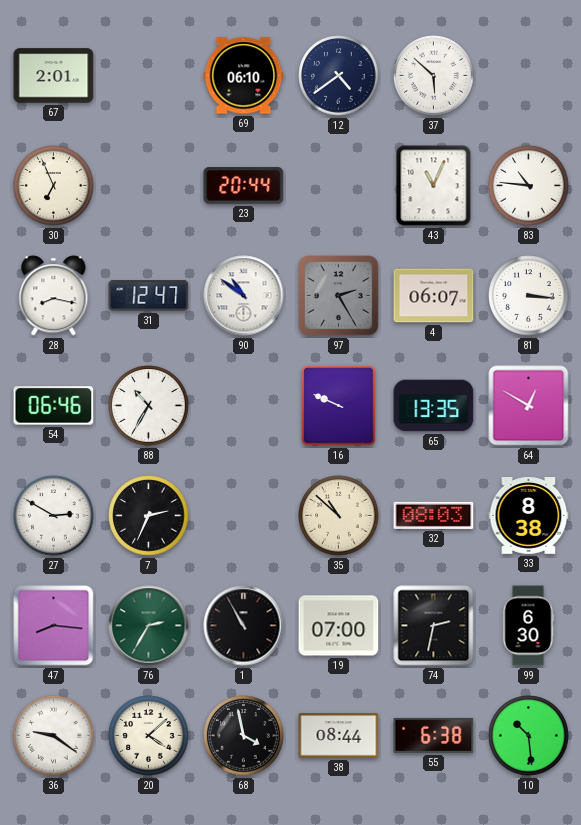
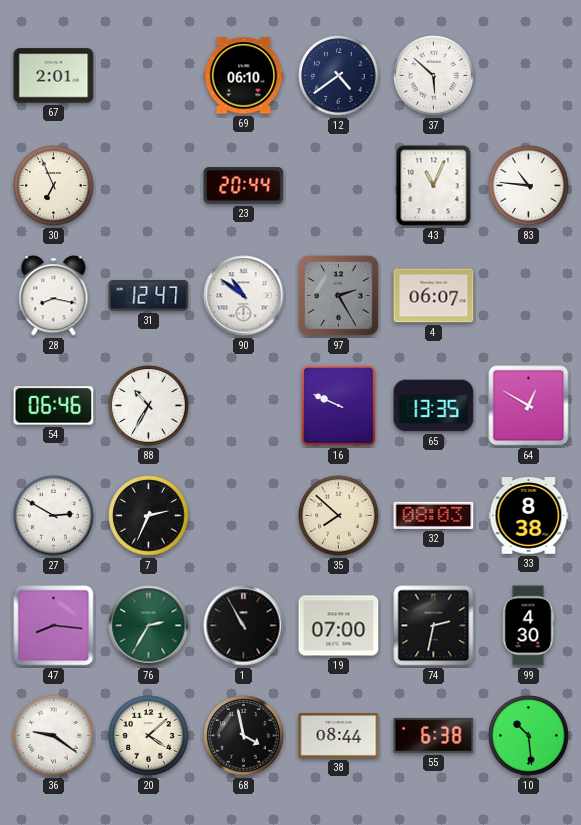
81: 3:16 -> none
35: 10:52 -> 7:52
99: 6:30 -> 4:30
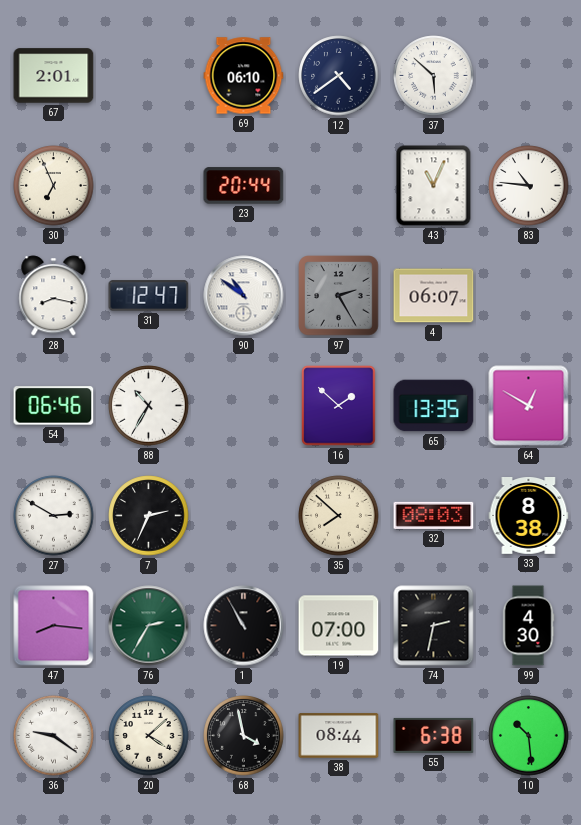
16: 9:49 -> 1:52
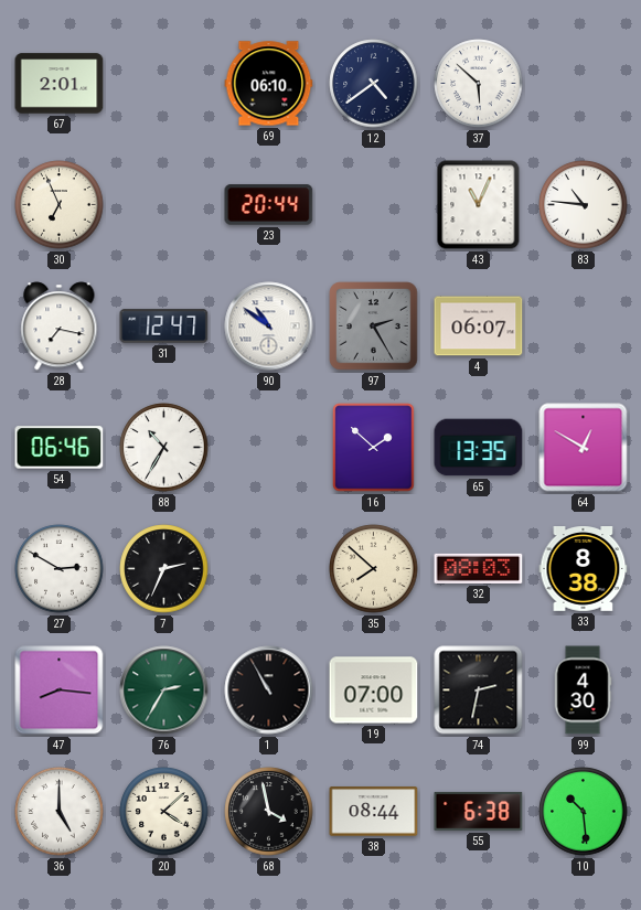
28: 8:17 -> 7:17
36: 9:21 -> 5:00
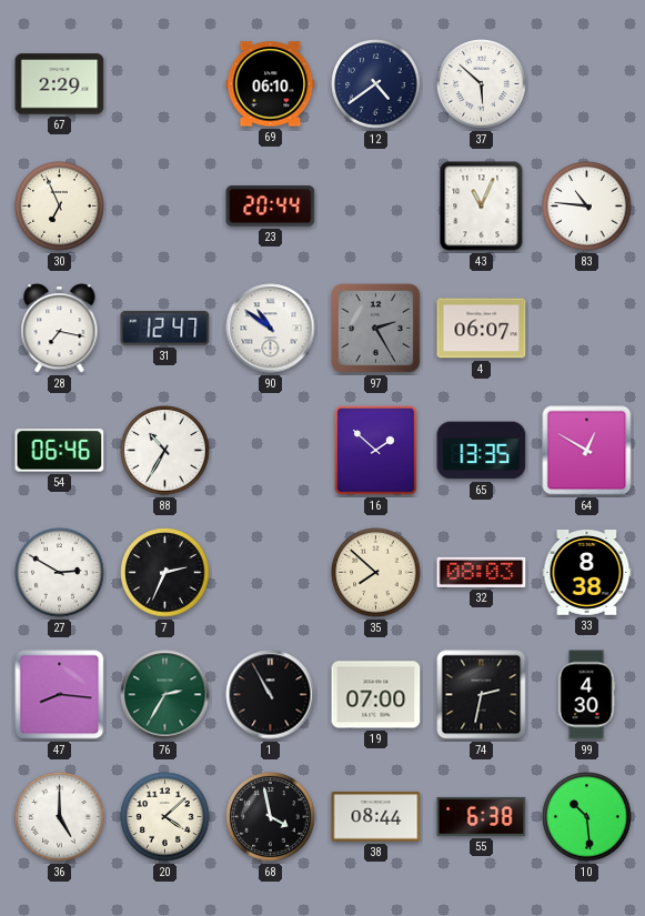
67: 2:01 -> 2:29
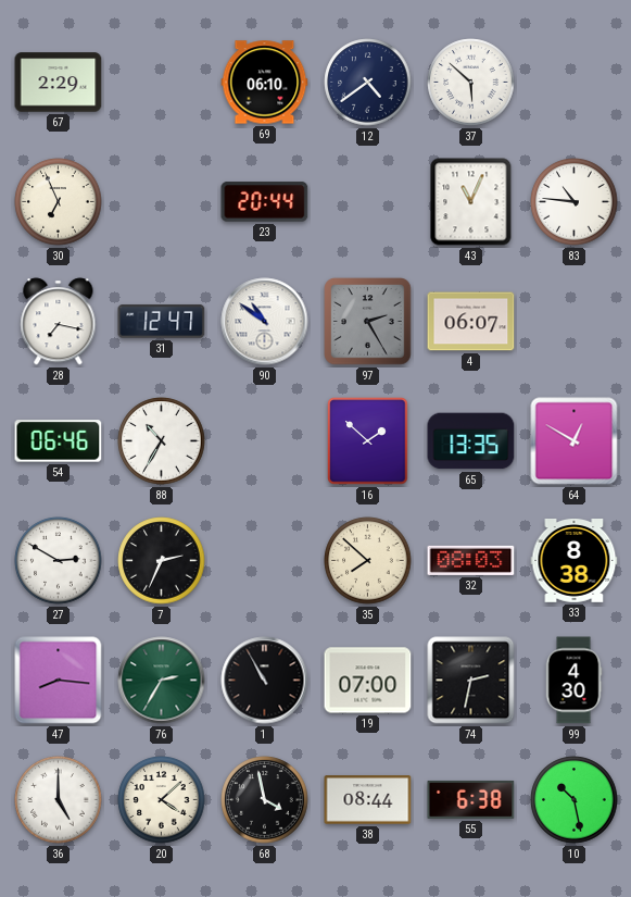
10: 10:29 -> 10:28
